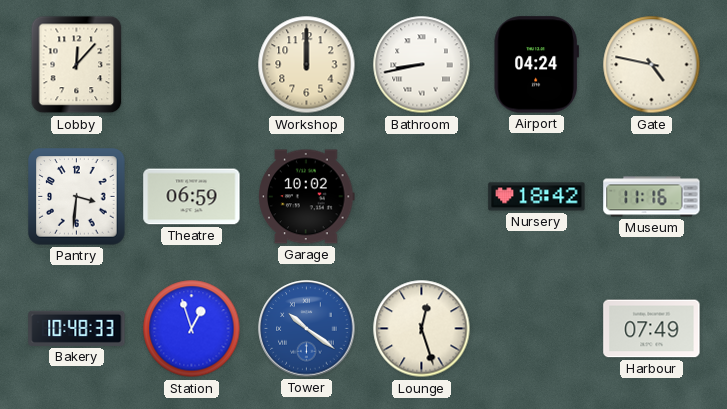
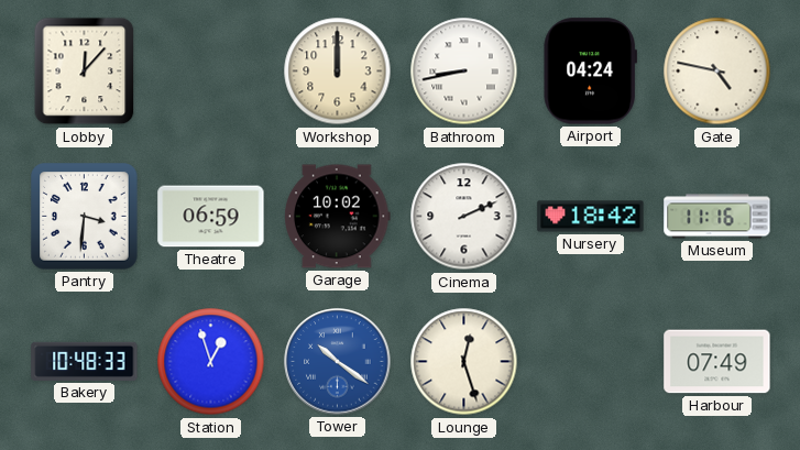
Cinema: none -> 2:11
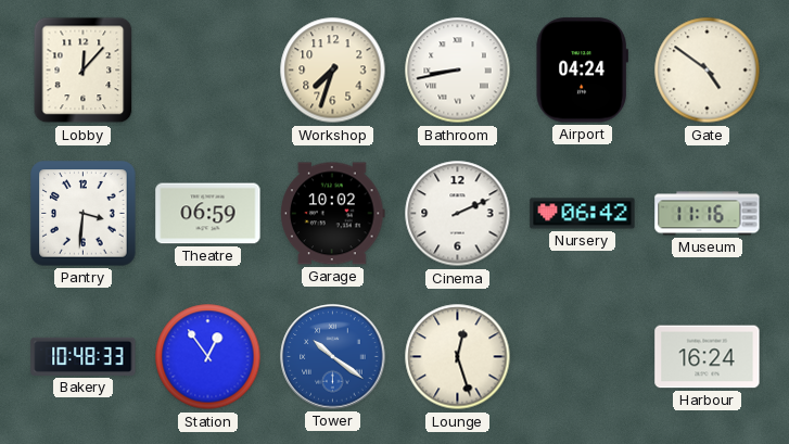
Workshop: 12:00 -> 7:33
Gate: 4:47 -> 4:51
Nursery: 18:42 -> 06:42
Station: 12:57 -> 12:54
Harbour: 07:49 -> 16:24
